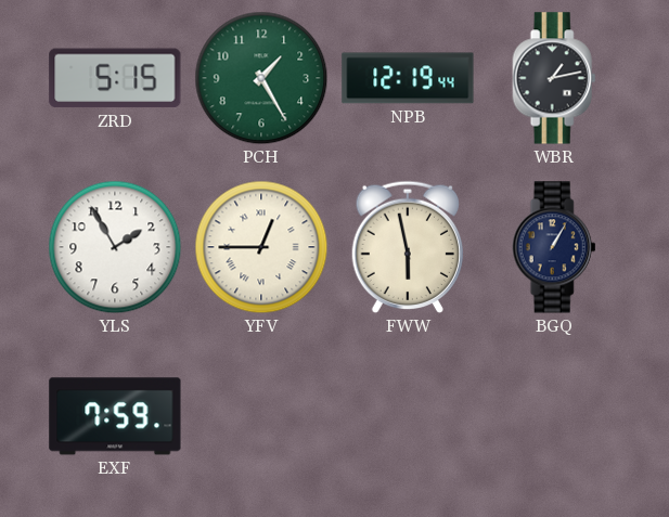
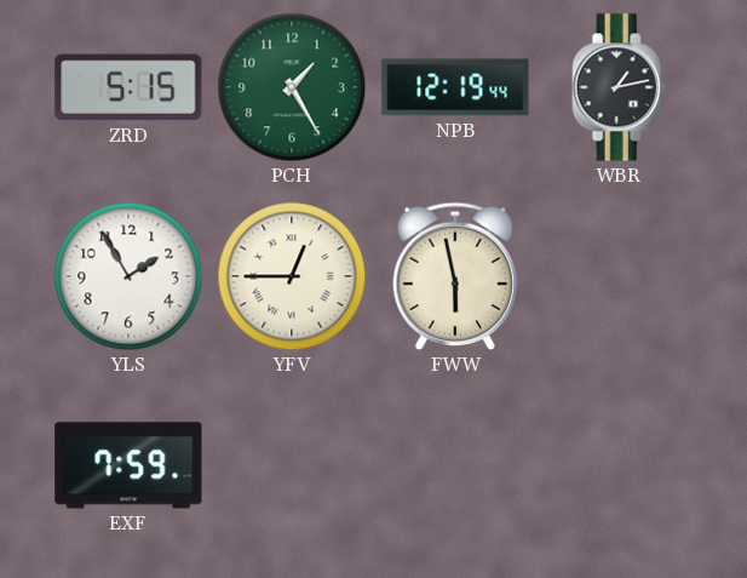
BGQ: 1:05 -> none
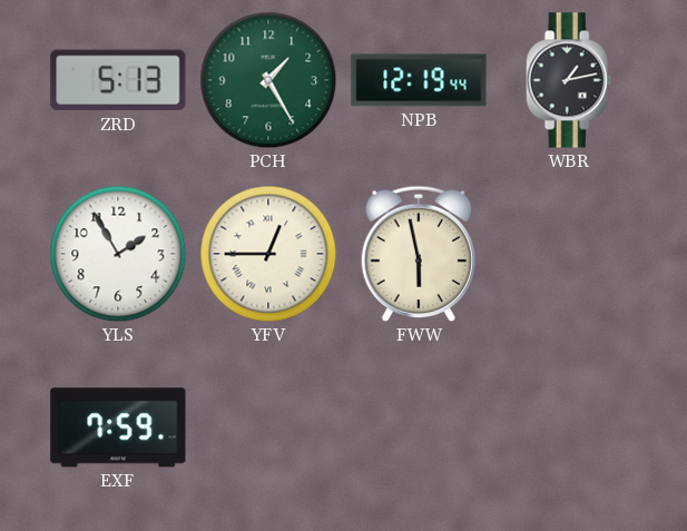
ZRD: 5:15 -> 5:13
